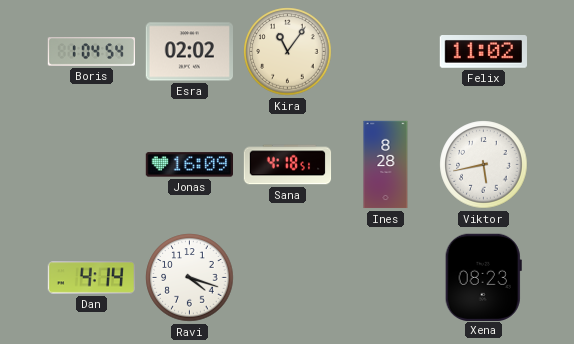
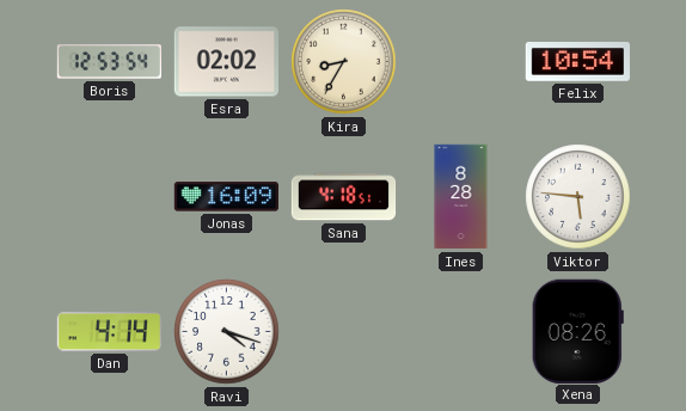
Boris: 1:04 -> 12:53
Kira: 11:06 -> 8:35
Felix: 11:02 -> 10:54
Viktor: 5:43 -> 5:46
Xena: 08:23 -> 08:26
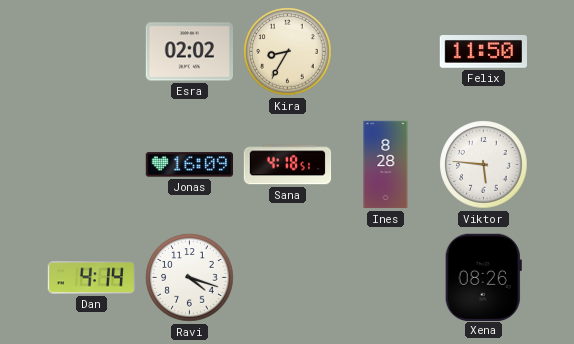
Boris: 12:53 -> none
Felix: 10:54 -> 11:50
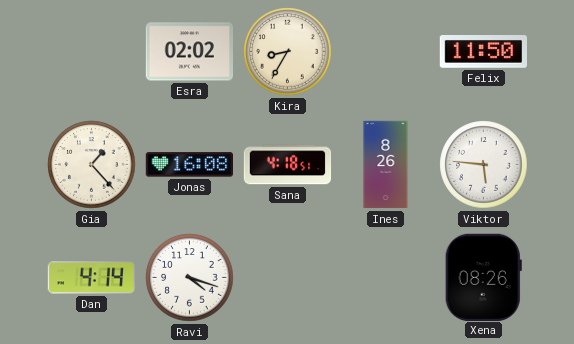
Gia: none -> 1:23
Jonas: 16:09 -> 16:08
Ines: 8:28 -> 8:26
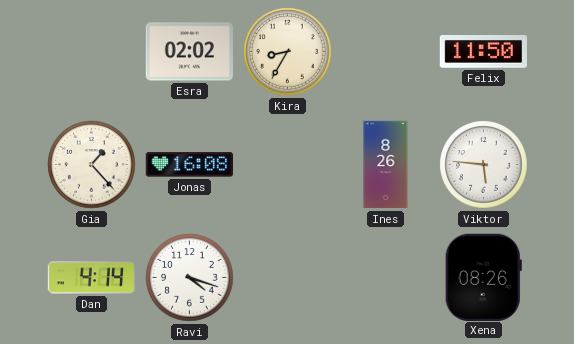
Sana: 4:18 -> none
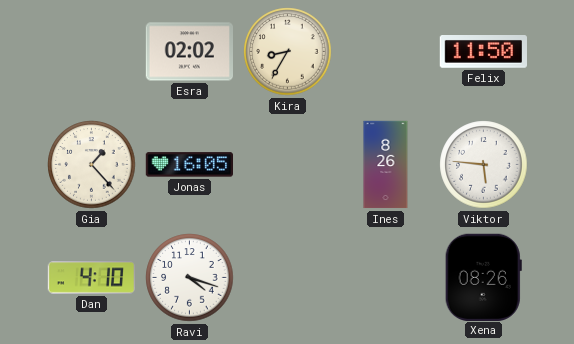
Jonas: 16:08 -> 16:05
Dan: 4:14 -> 4:10
